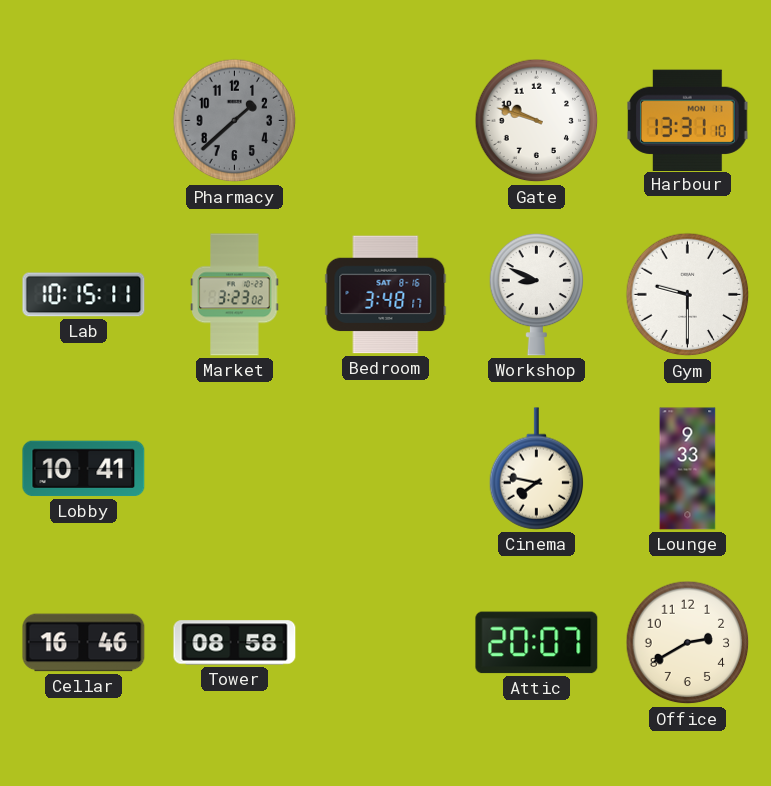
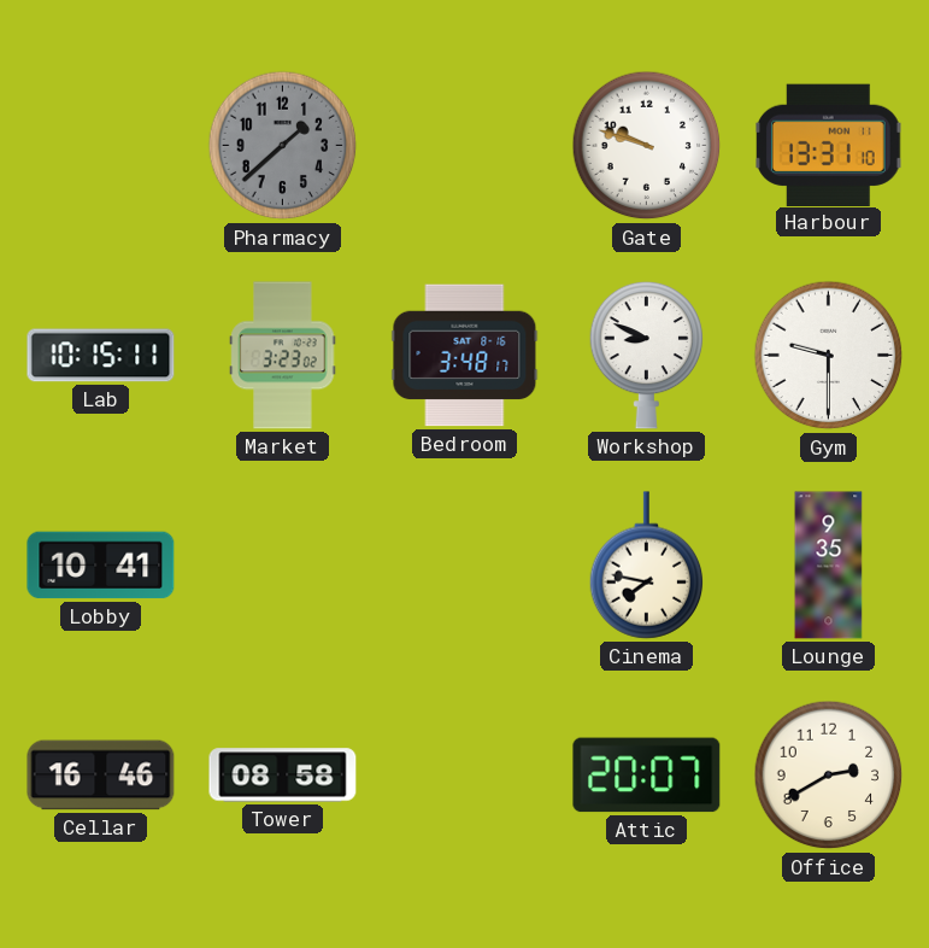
Lounge: 9:33 -> 9:35
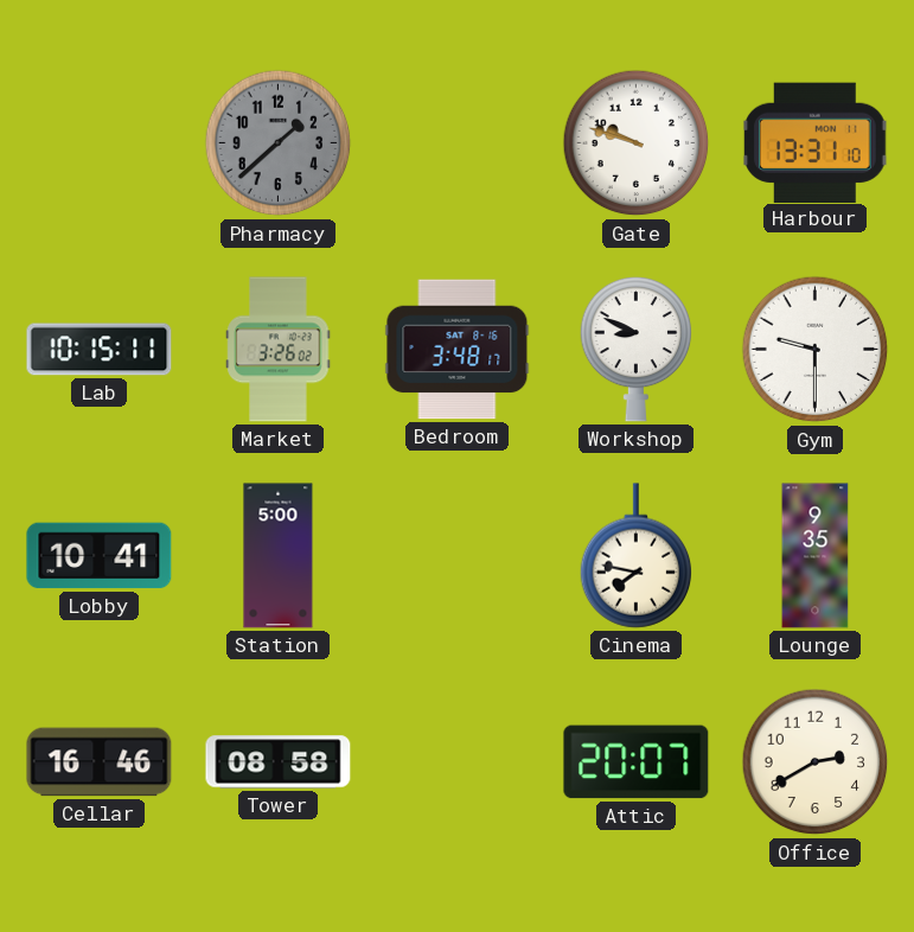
Market: 3:23 -> 3:26
Station: none -> 5:00
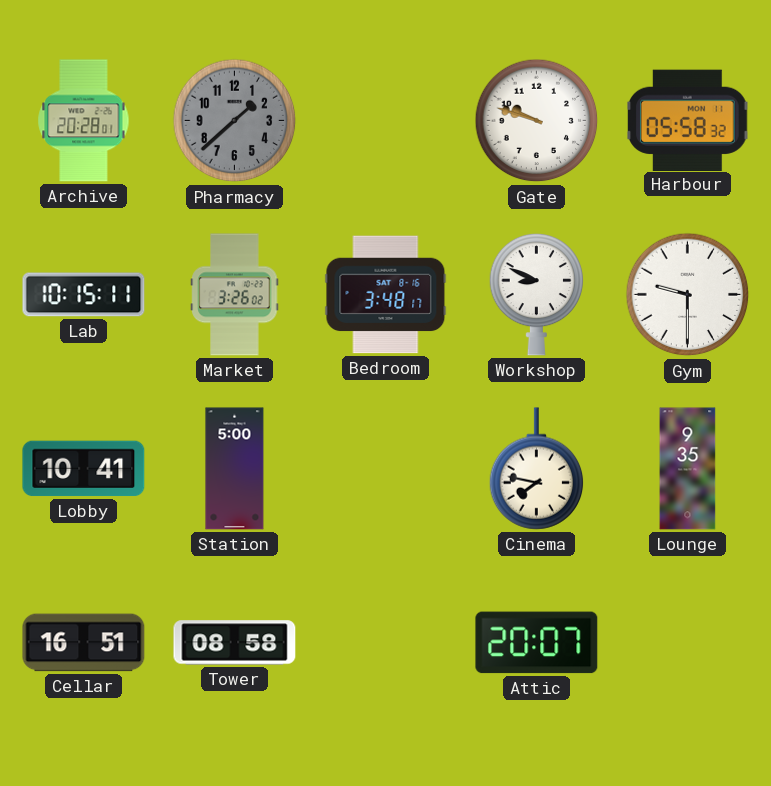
Archive: none -> 20:28
Harbour: 13:31 -> 05:58
Cellar: 16:46 -> 16:51
Office: 2:40 -> none
